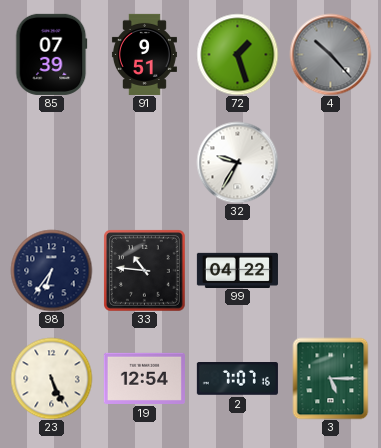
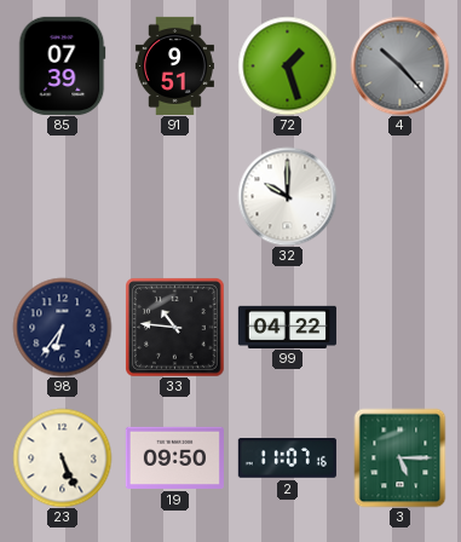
32: 9:35 -> 10:00
19: 12:54 -> 09:50
2: 7:07 -> 11:07
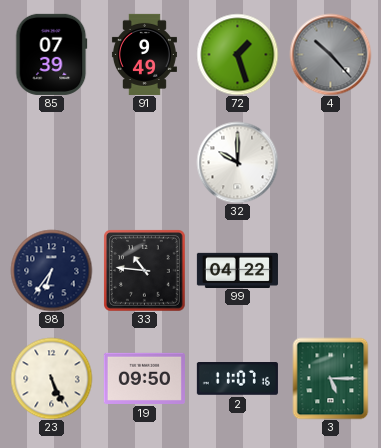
91: 9:51 -> 9:49
